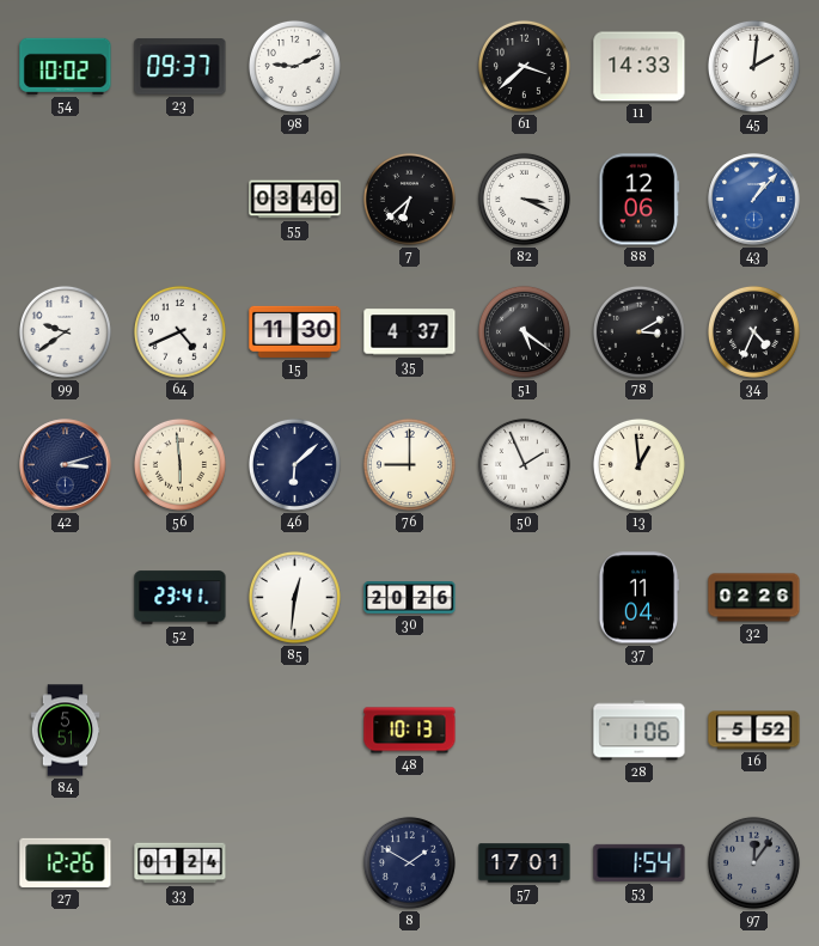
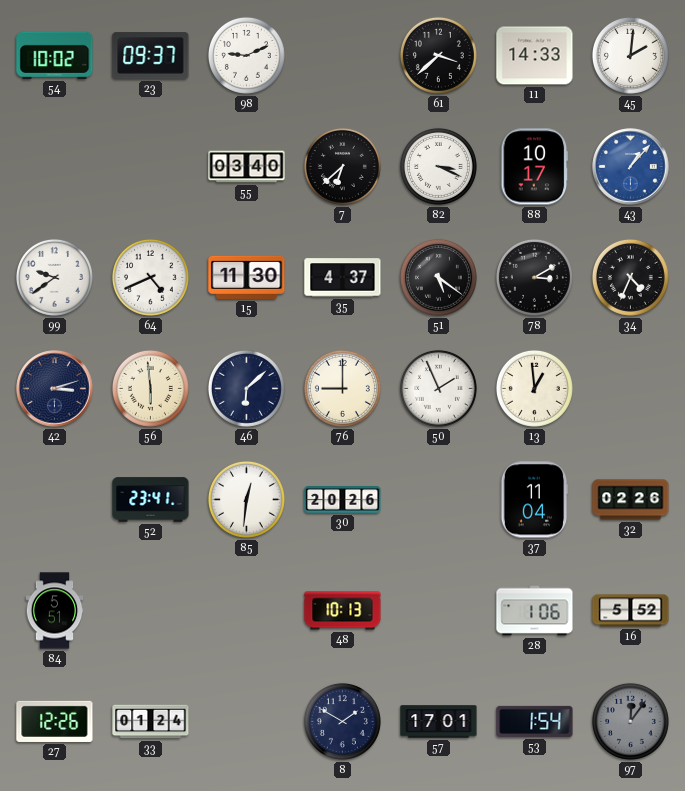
88: 12:06 -> 10:17
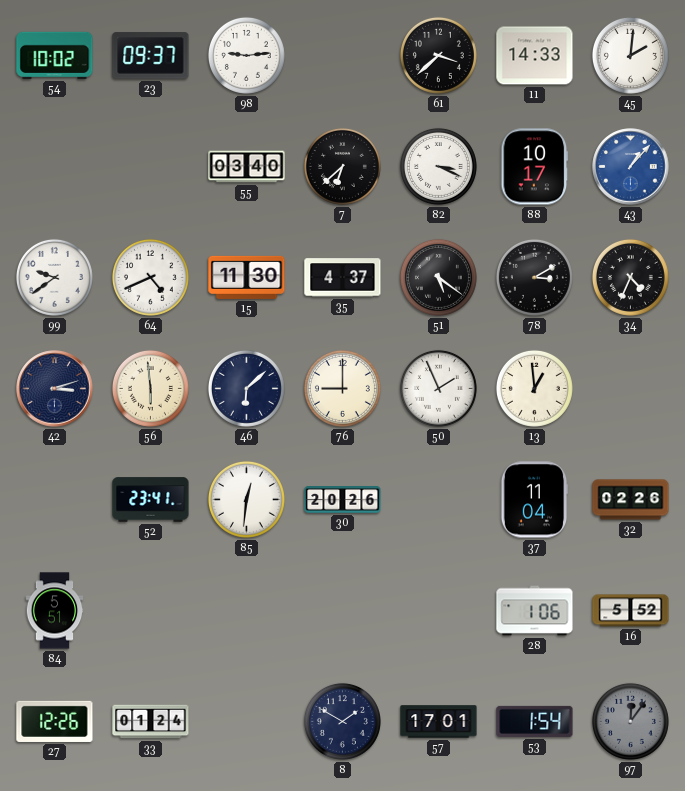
98: 9:11 -> 9:14
48: 10:13 -> none
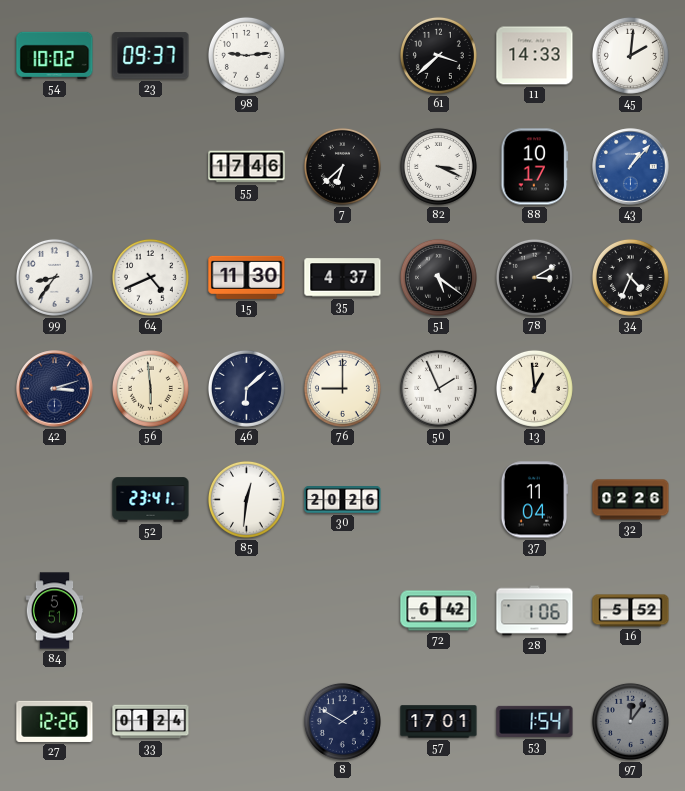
55: 03:40 -> 17:46
99: 9:39 -> 8:36
72: none -> 6:42
